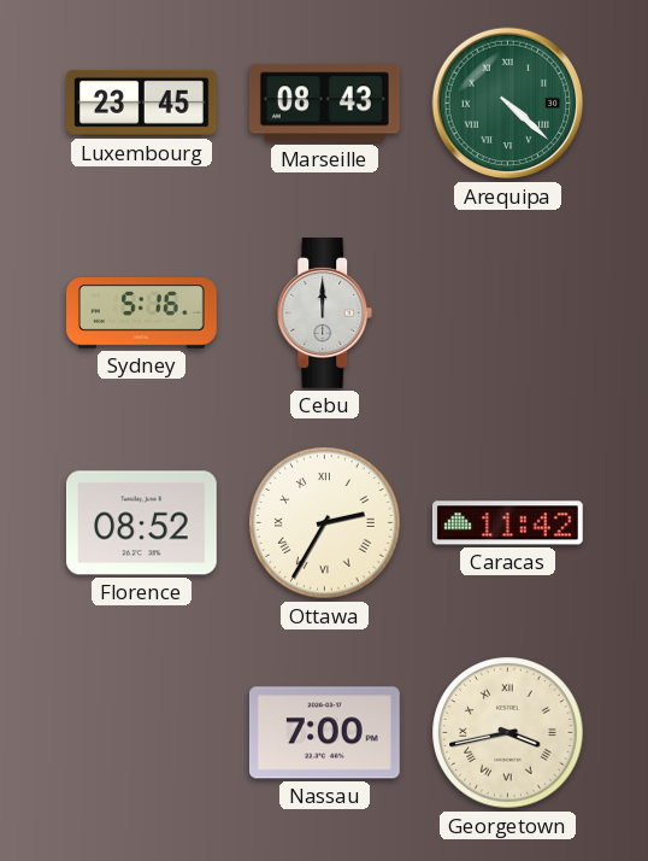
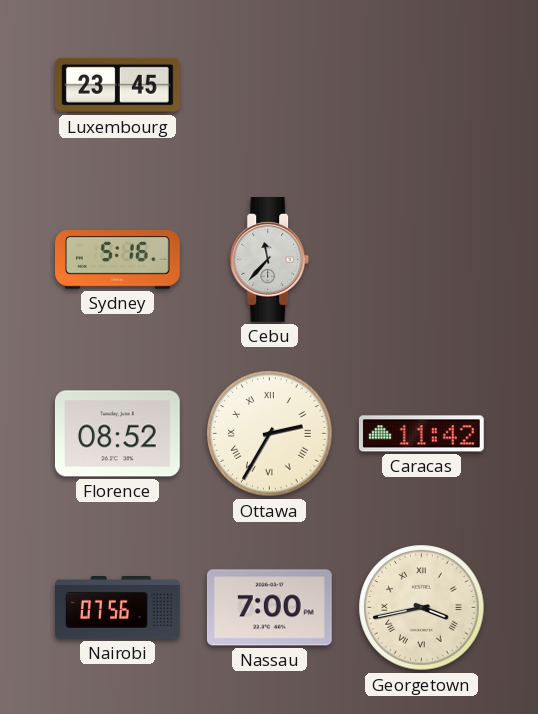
Marseille: 08:43 -> none
Arequipa: 4:22 -> none
Cebu: 12:00 -> 11:37
Nairobi: none -> 07:56
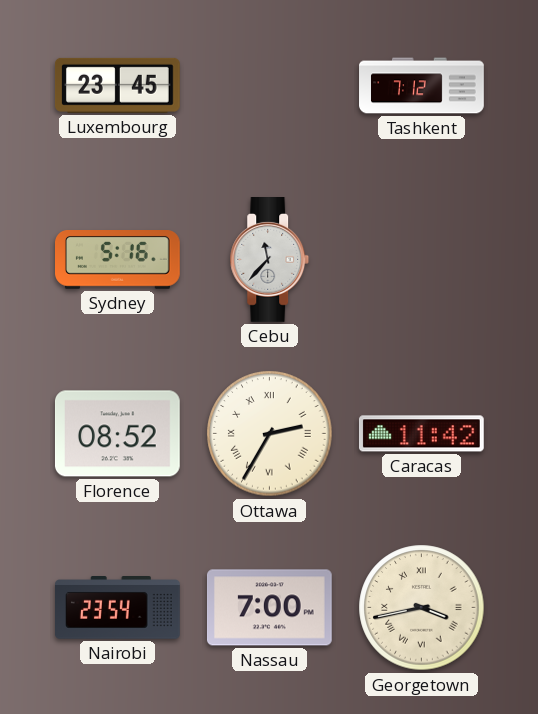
Tashkent: none -> 7:12
Nairobi: 07:56 -> 23:54
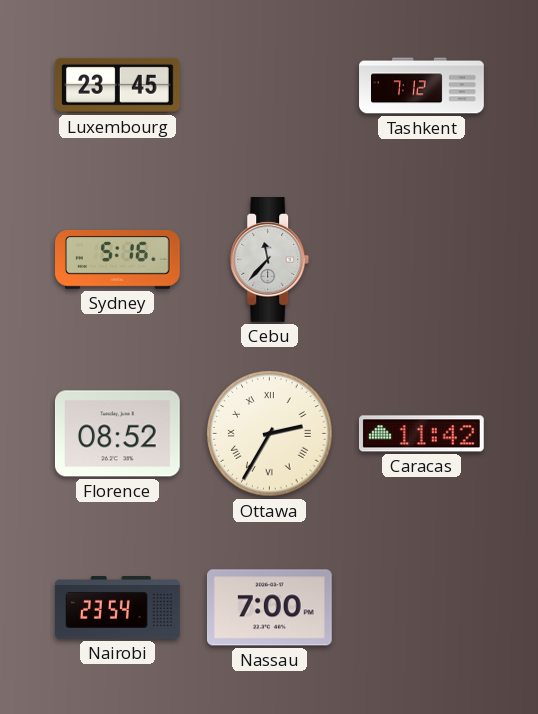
Georgetown: 3:43 -> none
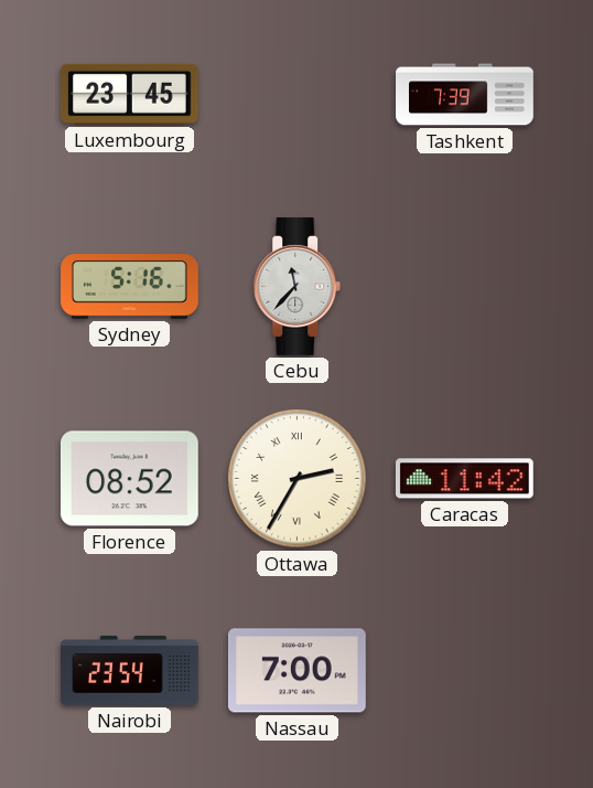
Tashkent: 7:12 -> 7:39
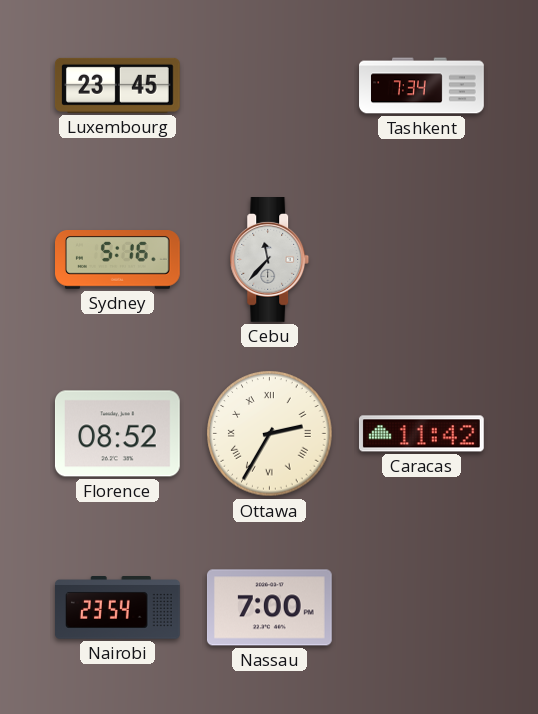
Tashkent: 7:39 -> 7:34
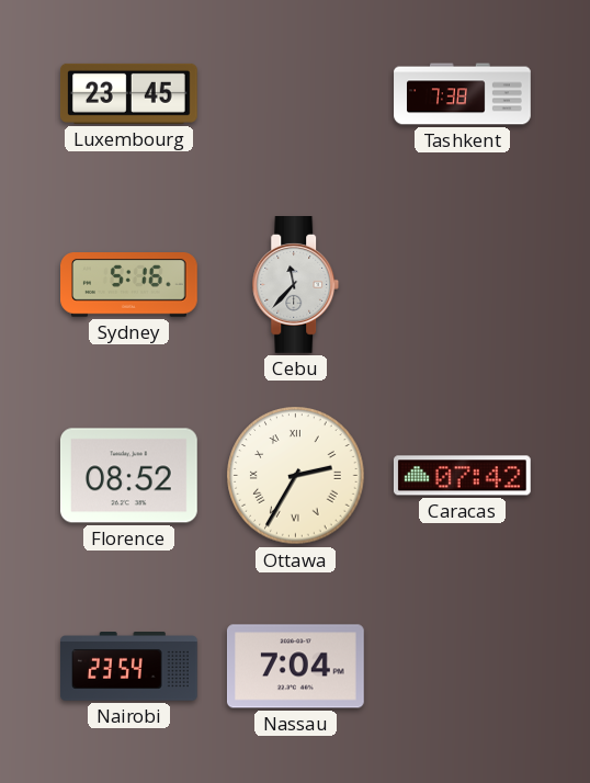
Tashkent: 7:34 -> 7:38
Caracas: 11:42 -> 07:42
Nassau: 7:00 -> 7:04
